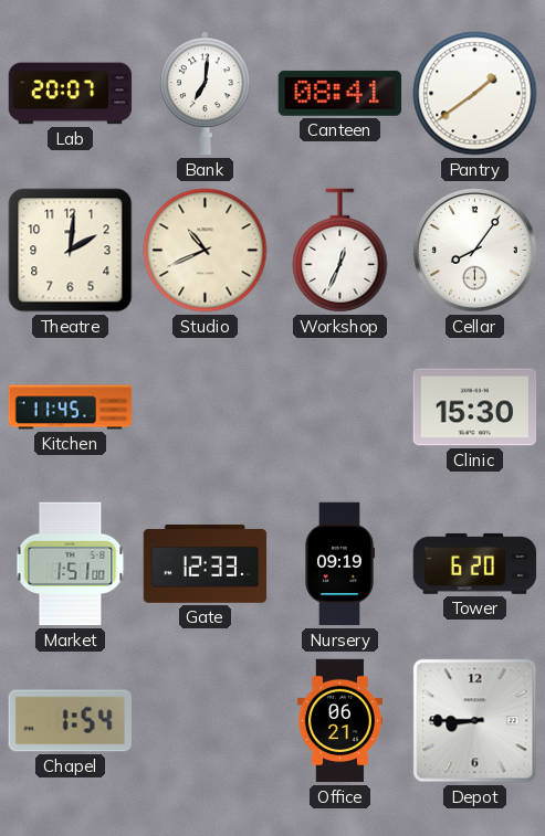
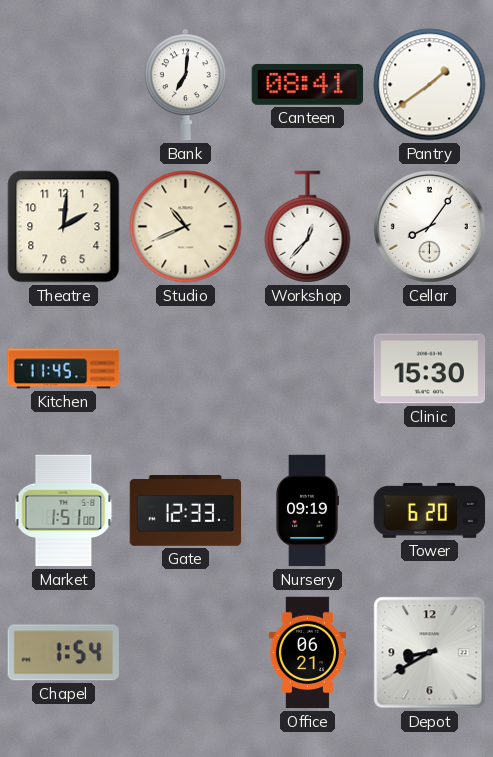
Lab: 20:07 -> none
Workshop: 12:34 -> 12:37
Depot: 8:45 -> 8:40
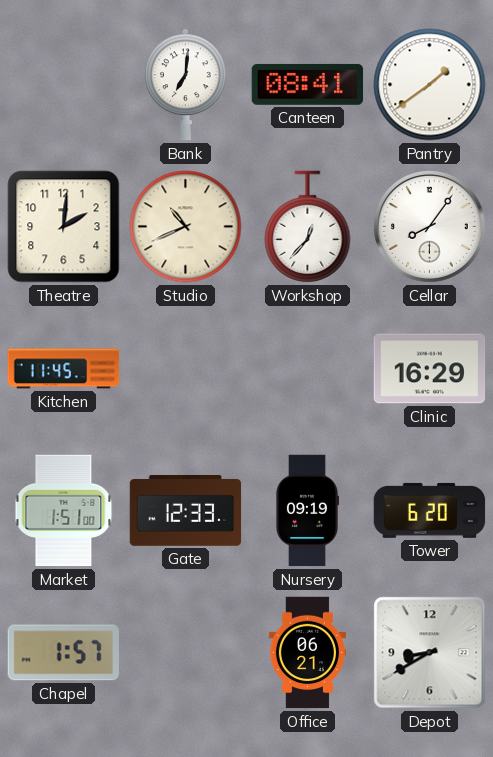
Clinic: 15:30 -> 16:29
Chapel: 1:54 -> 1:57
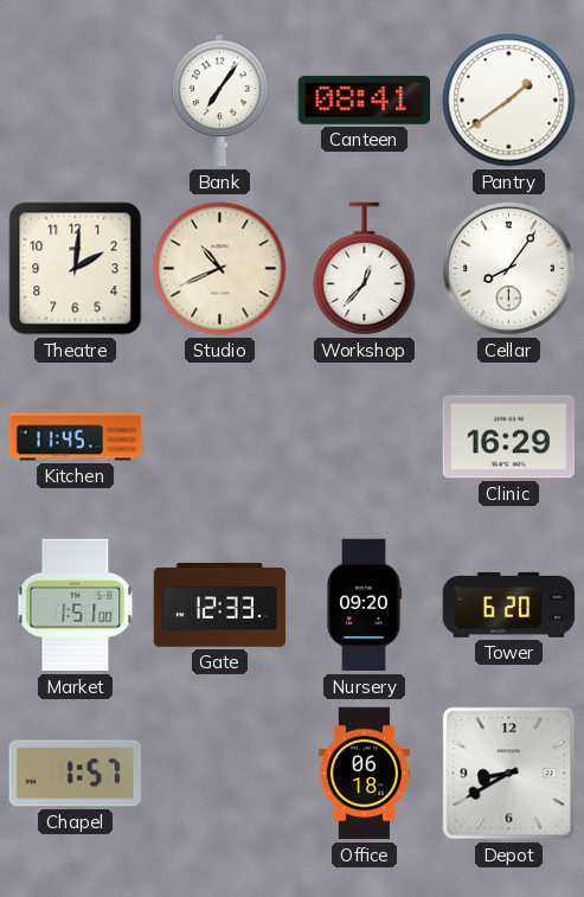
Bank: 7:01 -> 7:06
Nursery: 09:19 -> 09:20
Office: 06:21 -> 06:18
